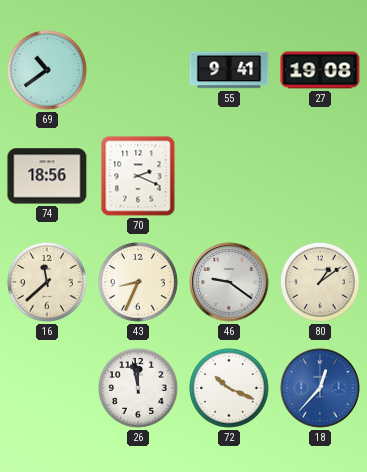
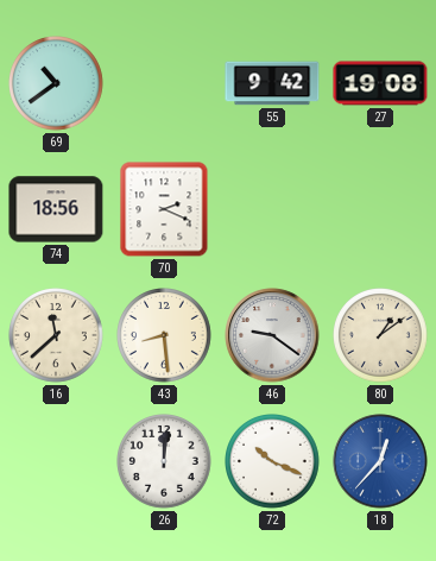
55: 9:41 -> 9:42
43: 8:34 -> 8:29
26: 11:58 -> 12:01
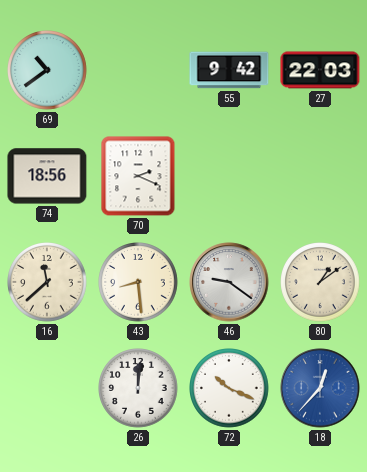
27: 19:08 -> 22:03
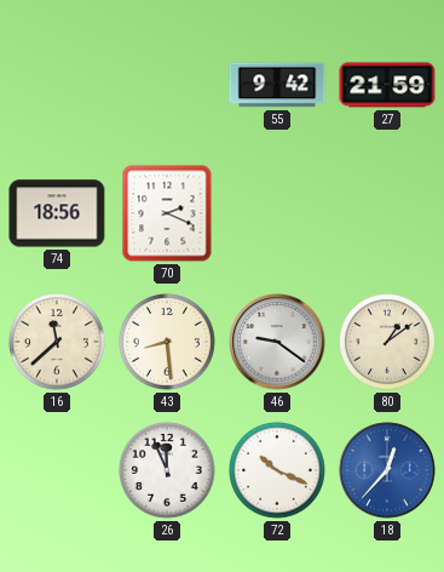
69: 10:39 -> none
27: 22:03 -> 21:59
26: 12:01 -> 11:56
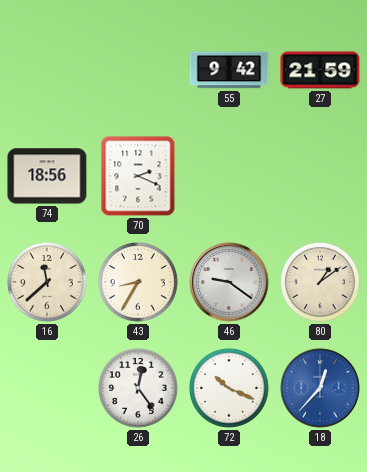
43: 8:29 -> 8:35
26: 11:56 -> 12:24
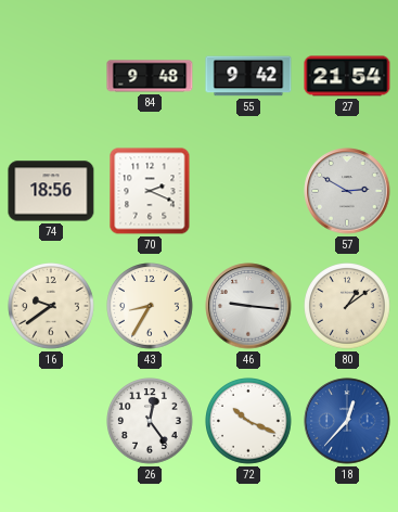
84: none -> 9:48
27: 21:59 -> 21:54
57: none -> 2:50
16: 11:38 -> 9:39
46: 9:21 -> 9:16
